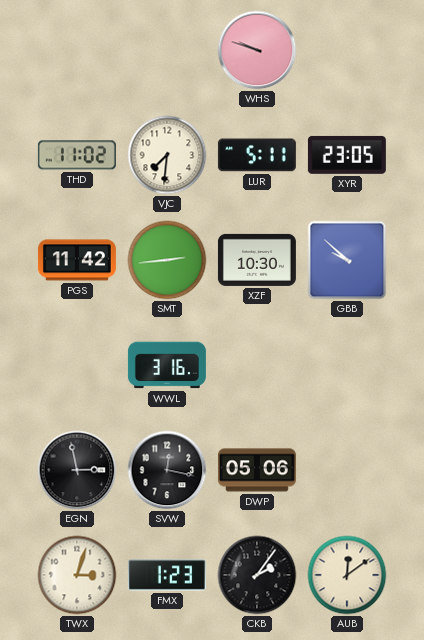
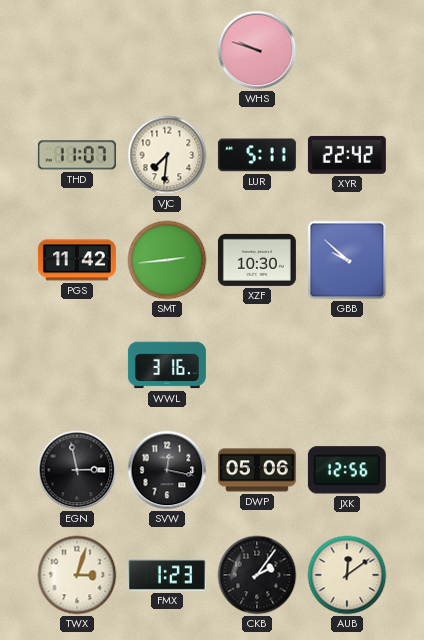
THD: 11:02 -> 11:07
XYR: 23:05 -> 22:42
JXK: none -> 12:56
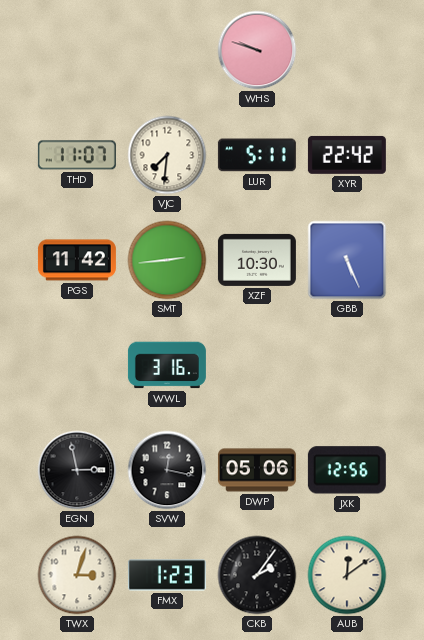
GBB: 9:52 -> 5:26
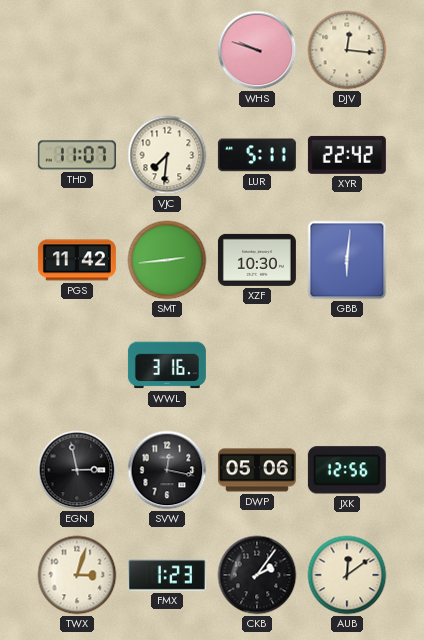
DJV: none -> 12:16
GBB: 5:26 -> 6:01
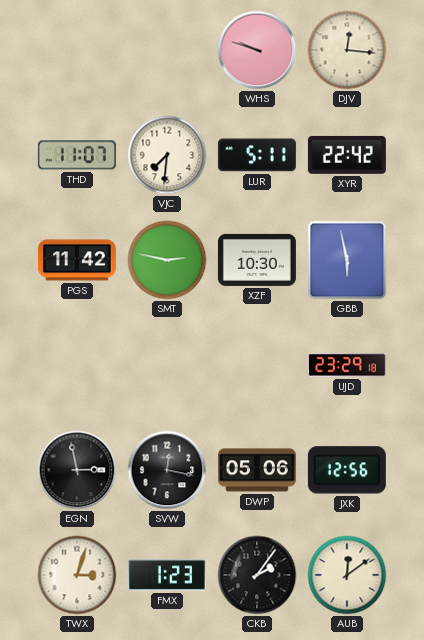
SMT: 2:44 -> 2:47
GBB: 6:01 -> 5:58
WWL: 3:16 -> none
UJD: none -> 23:29
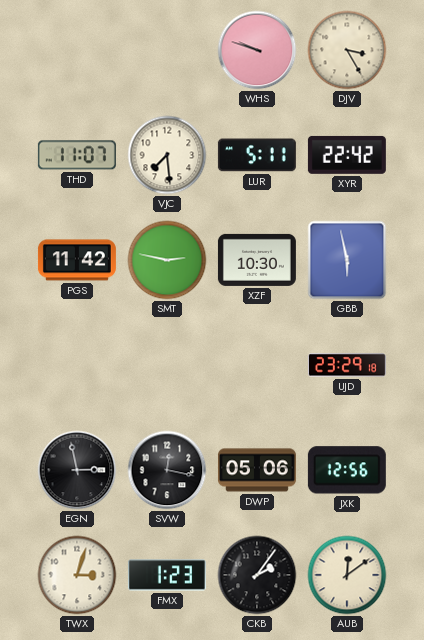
DJV: 12:16 -> 3:25
VJC: 7:31 -> 7:29
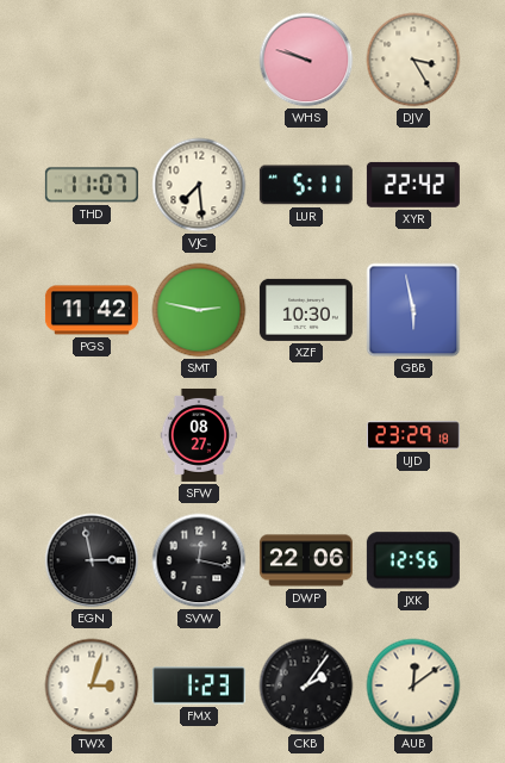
SFW: none -> 08:27
DWP: 05:06 -> 22:06
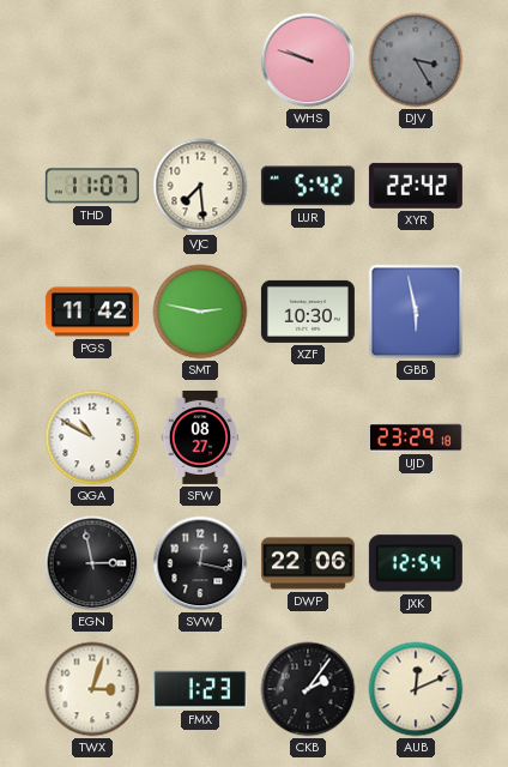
DJV dial: cream -> grey
LUR: 5:11 -> 5:42
QGA: none -> 10:50
JXK: 12:56 -> 12:54
AUB: 12:09 -> 12:11
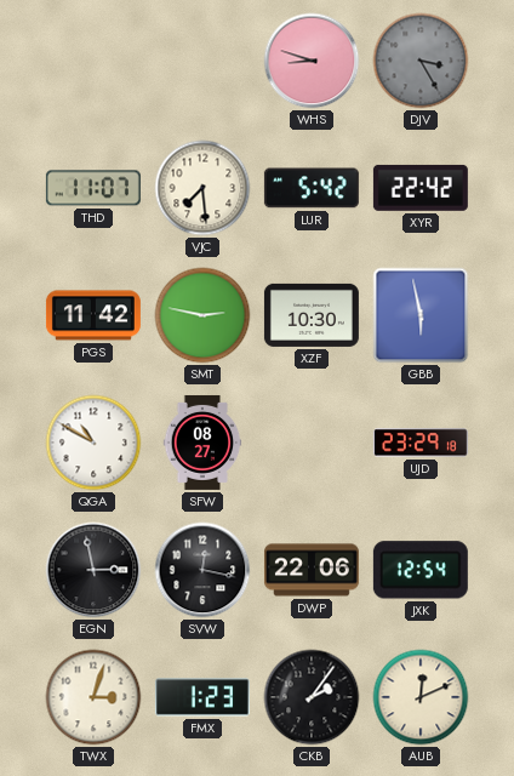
WHS: 9:48 -> 8:48
